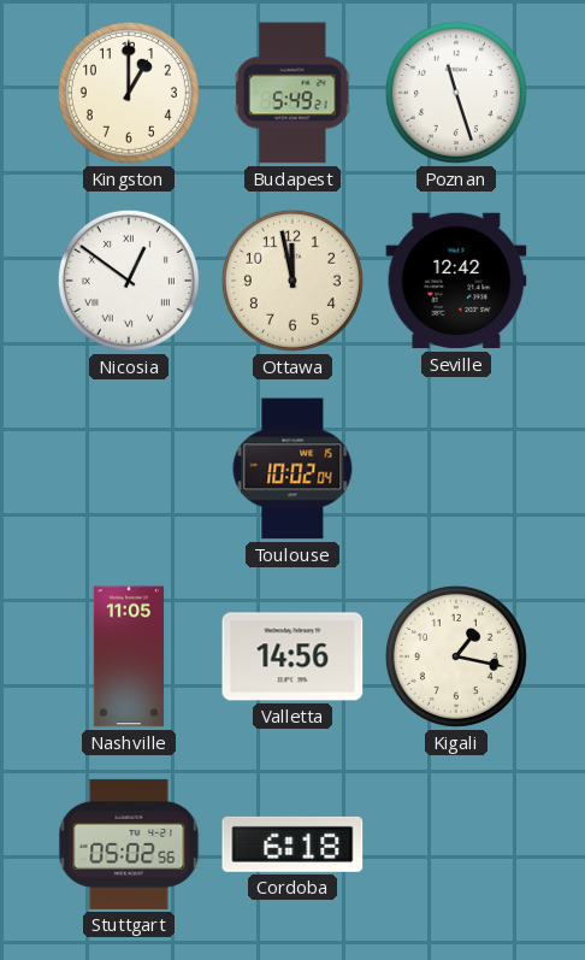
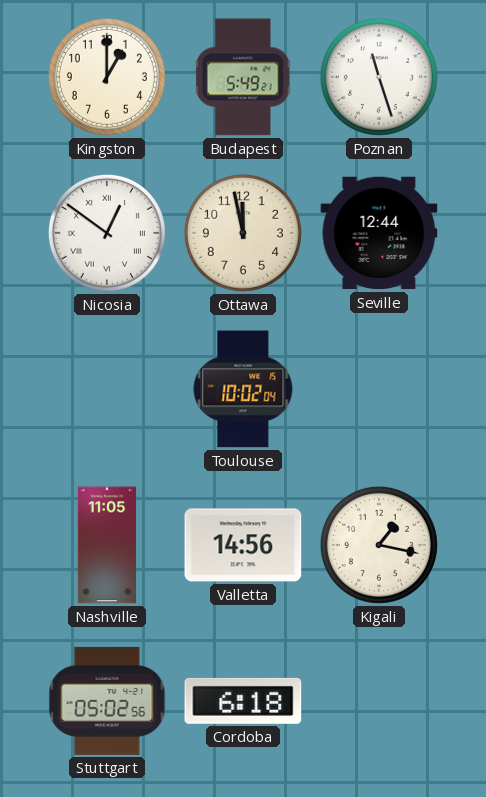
Seville: 12:42 -> 12:44
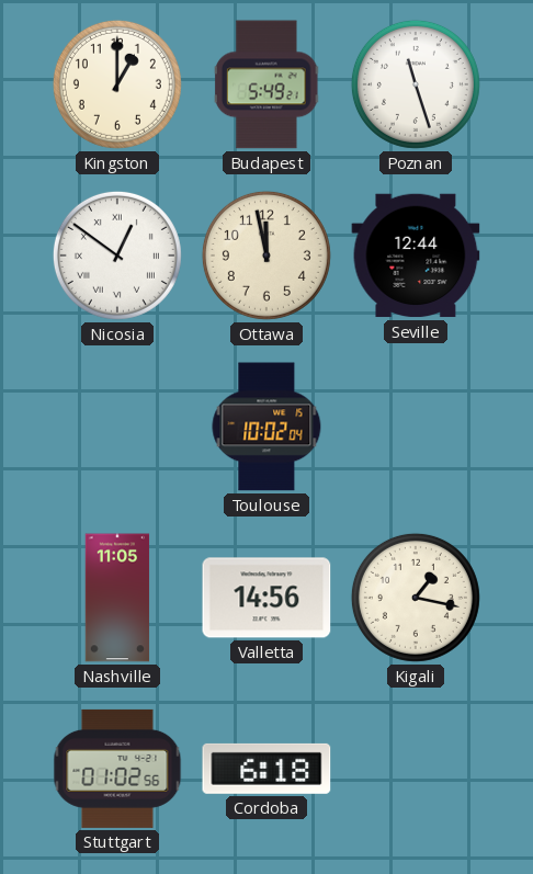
Stuttgart: 05:02 -> 01:02
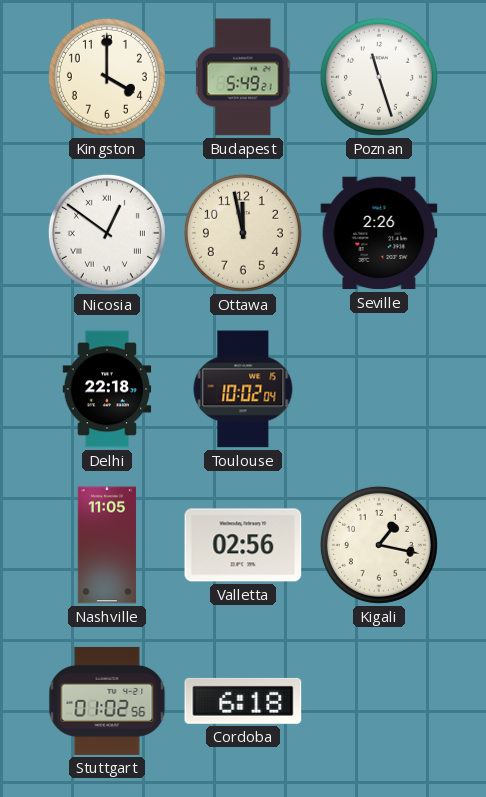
Kingston: 1:00 -> 4:00
Seville: 12:44 -> 2:26
Delhi: none -> 22:18
Valletta: 14:56 -> 02:56
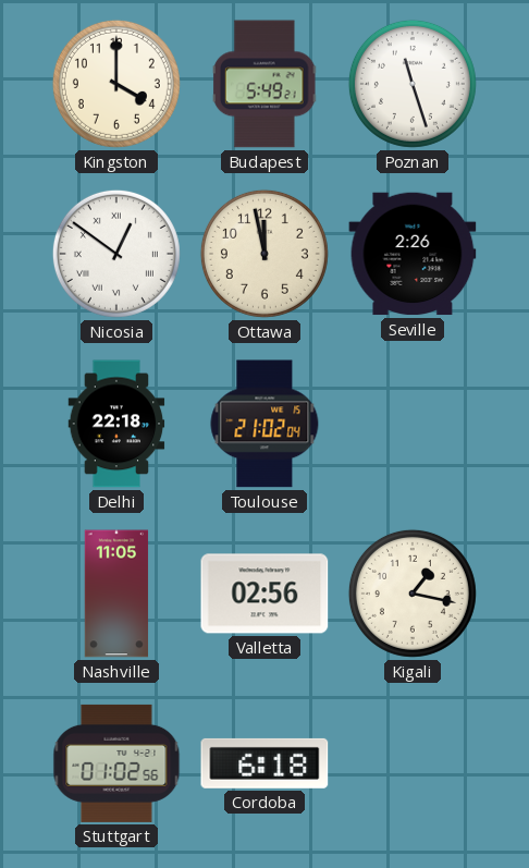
Toulouse: 10:02 -> 21:02
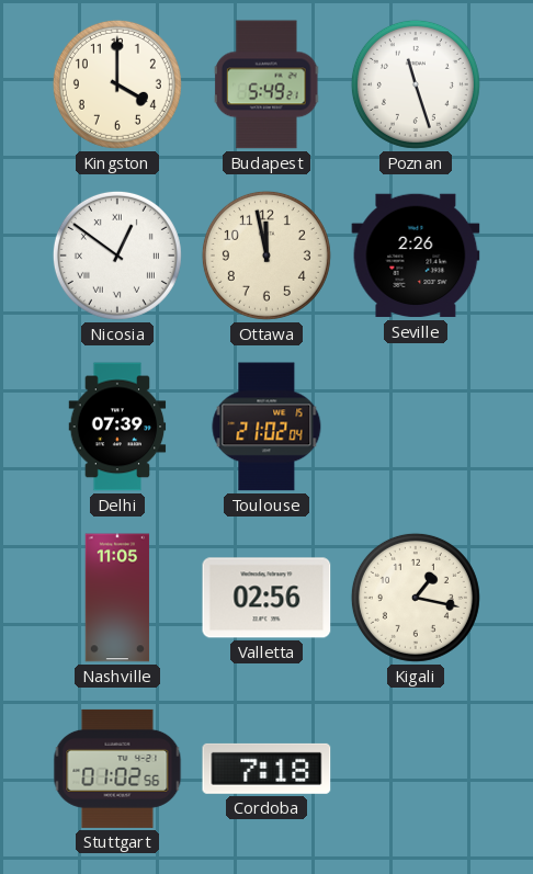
Delhi: 22:18 -> 07:39
Cordoba: 6:18 -> 7:18
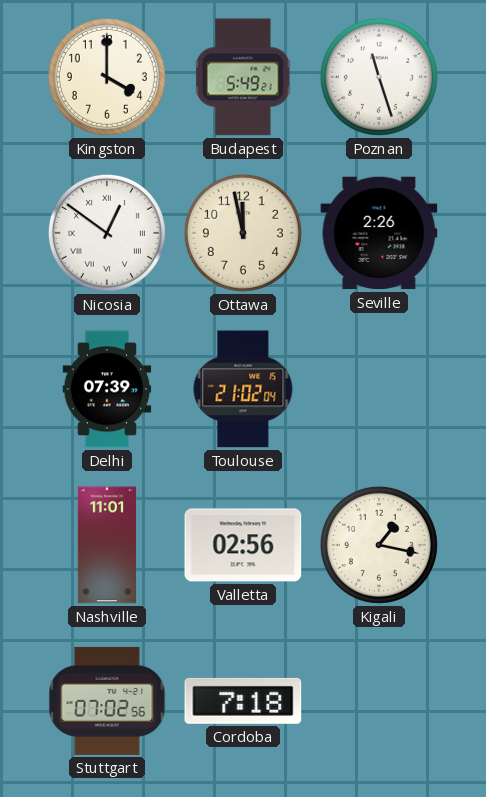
Nashville: 11:05 -> 11:01
Stuttgart: 01:02 -> 07:02
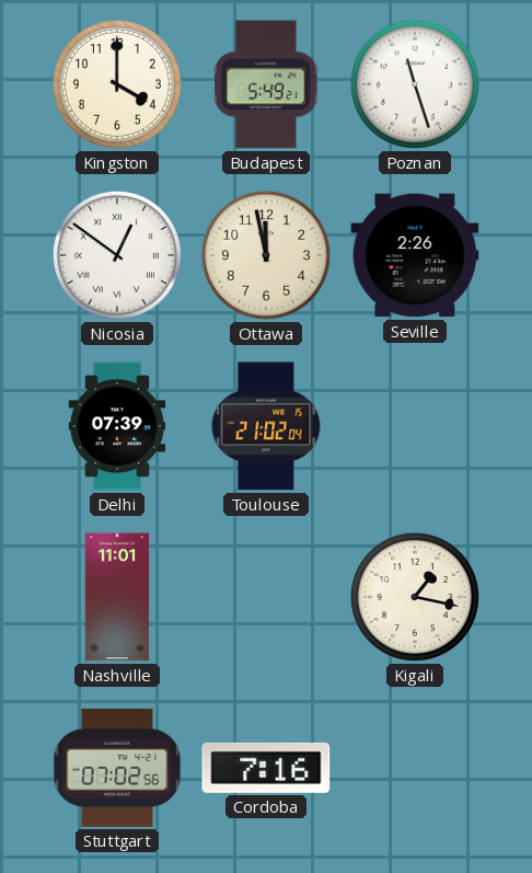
Valletta: 02:56 -> none
Cordoba: 7:18 -> 7:16
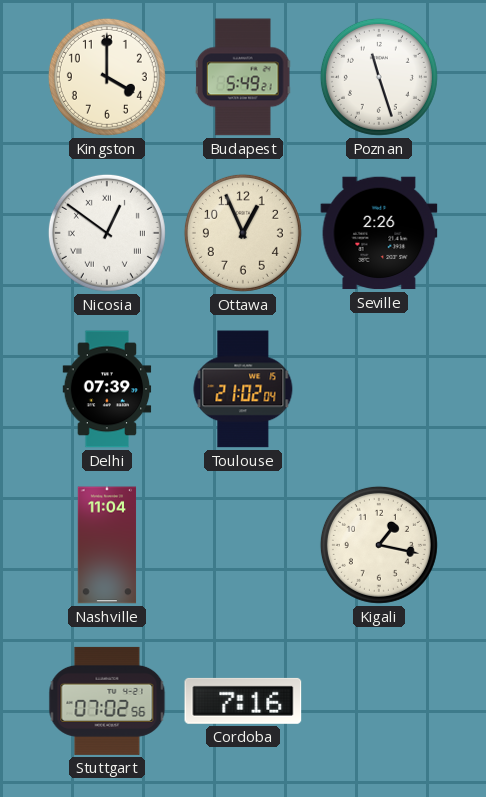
Ottawa: 11:58 -> 12:56
Nashville: 11:01 -> 11:04
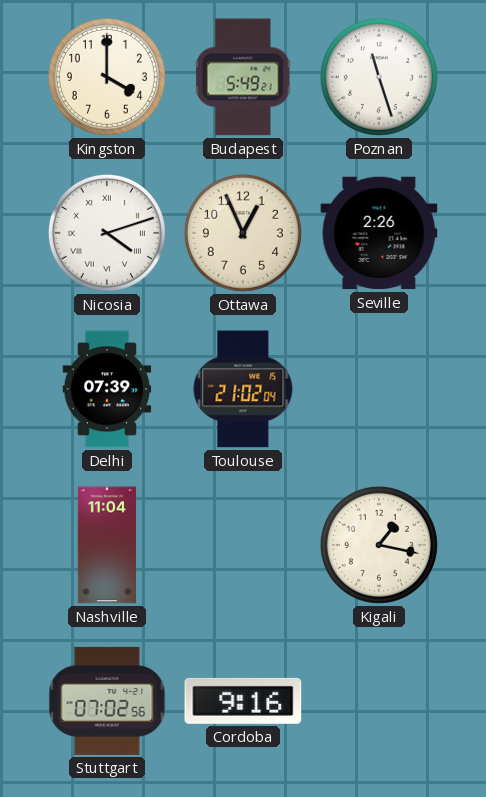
Nicosia: 12:51 -> 4:12
Cordoba: 7:16 -> 9:16
